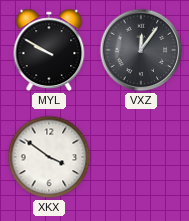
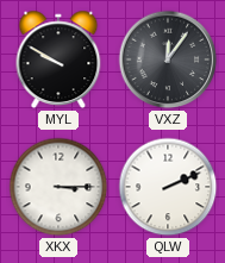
XKX: 3:51 -> 3:15
QLW: none -> 2:11
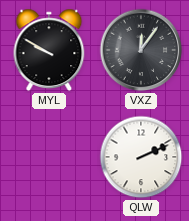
XKX: 3:15 -> none
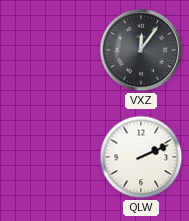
MYL: 9:50 -> none
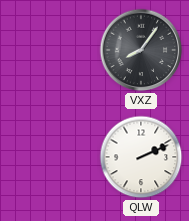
VXZ: 12:06 -> 8:06
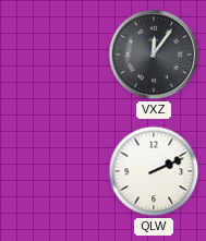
VXZ: 8:06 -> 12:06
